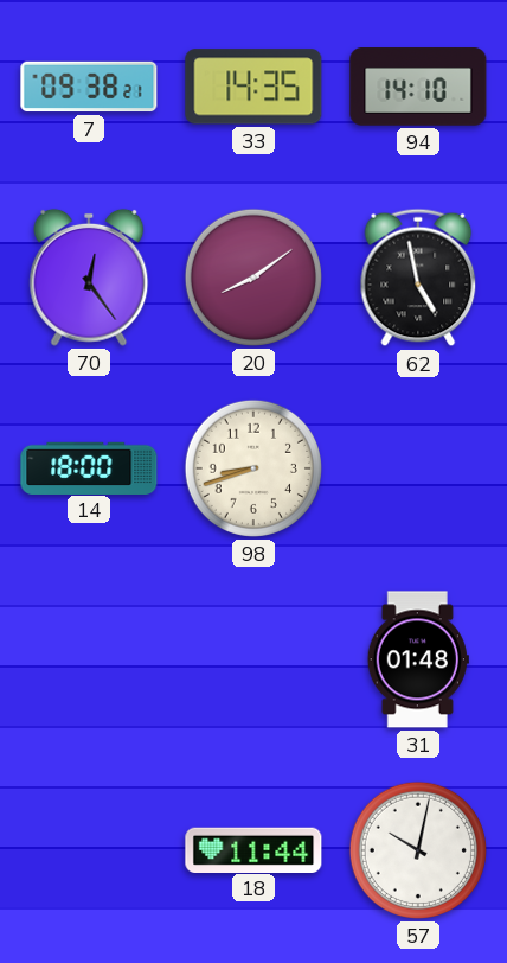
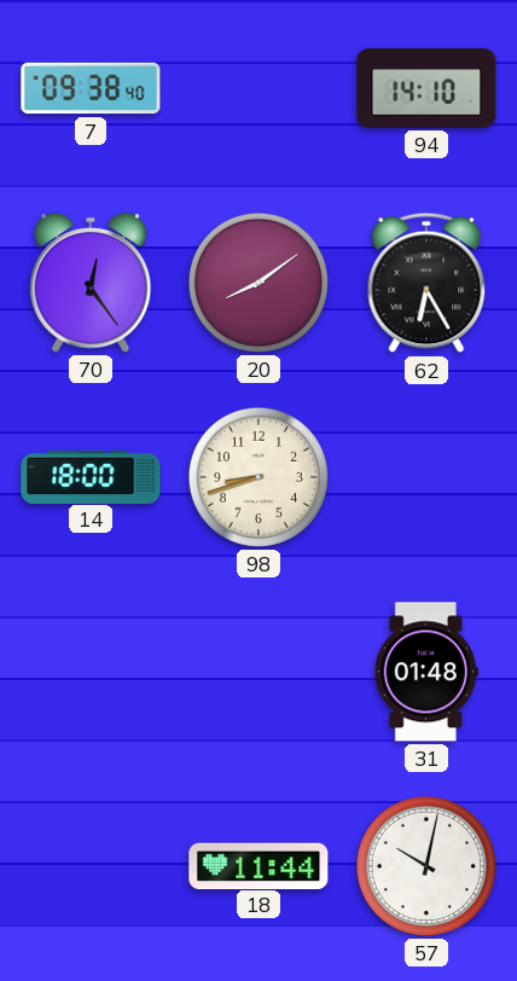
7: 09:38:21 -> 09:38:40
33: 14:35 -> none
62: 4:58 -> 6:25
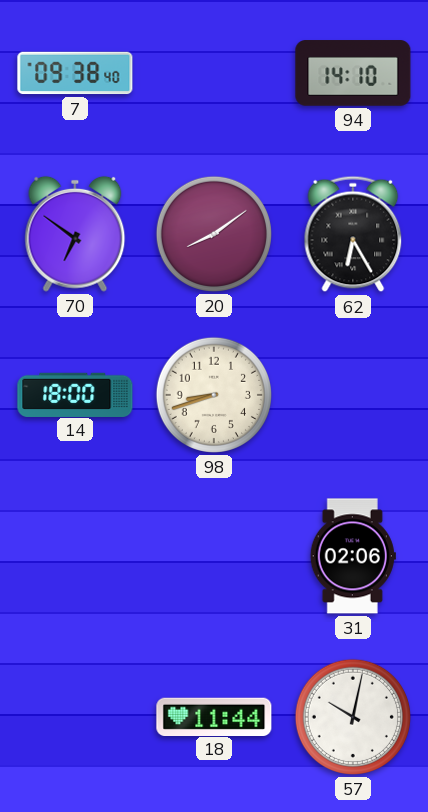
70: 12:24 -> 6:51
31: 01:48 -> 02:06
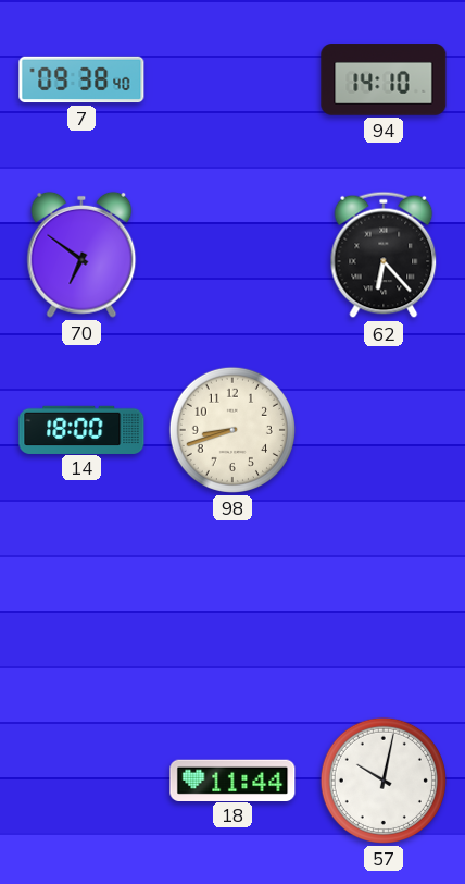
20: 8:09 -> none
62: 6:25 -> 6:23
31: 02:06 -> none
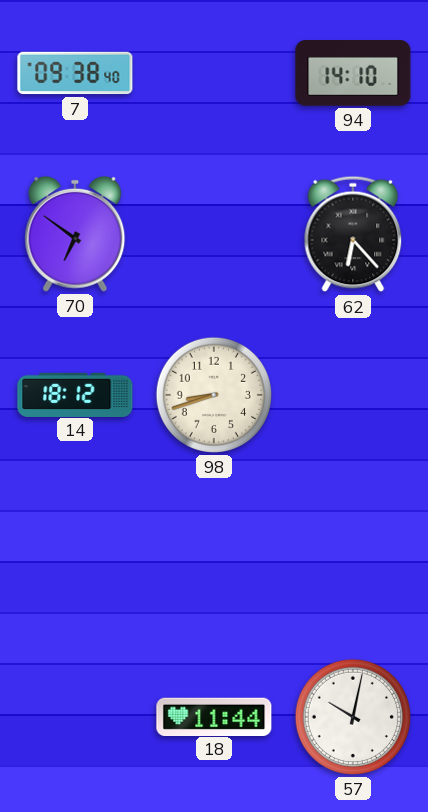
14: 18:00 -> 18:12
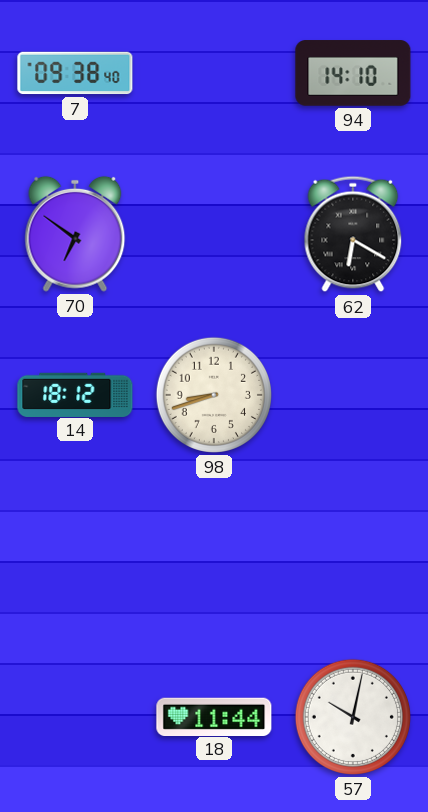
62: 6:23 -> 6:20
